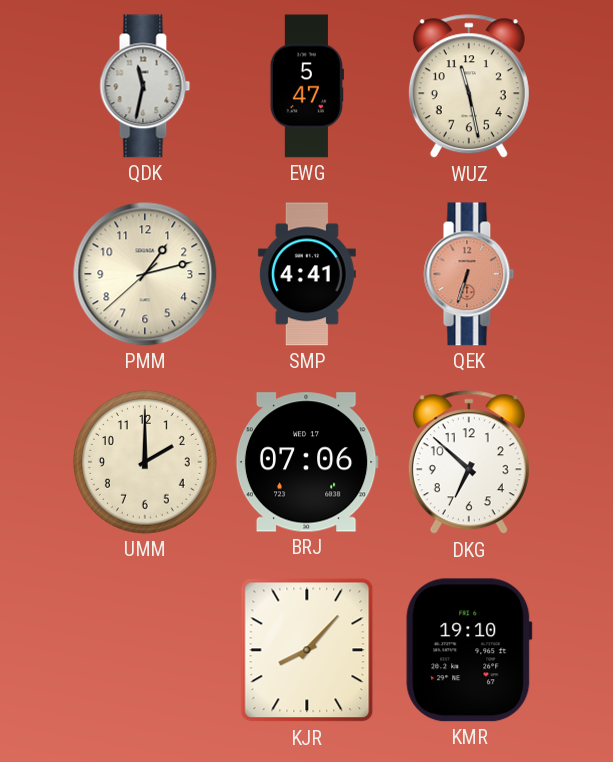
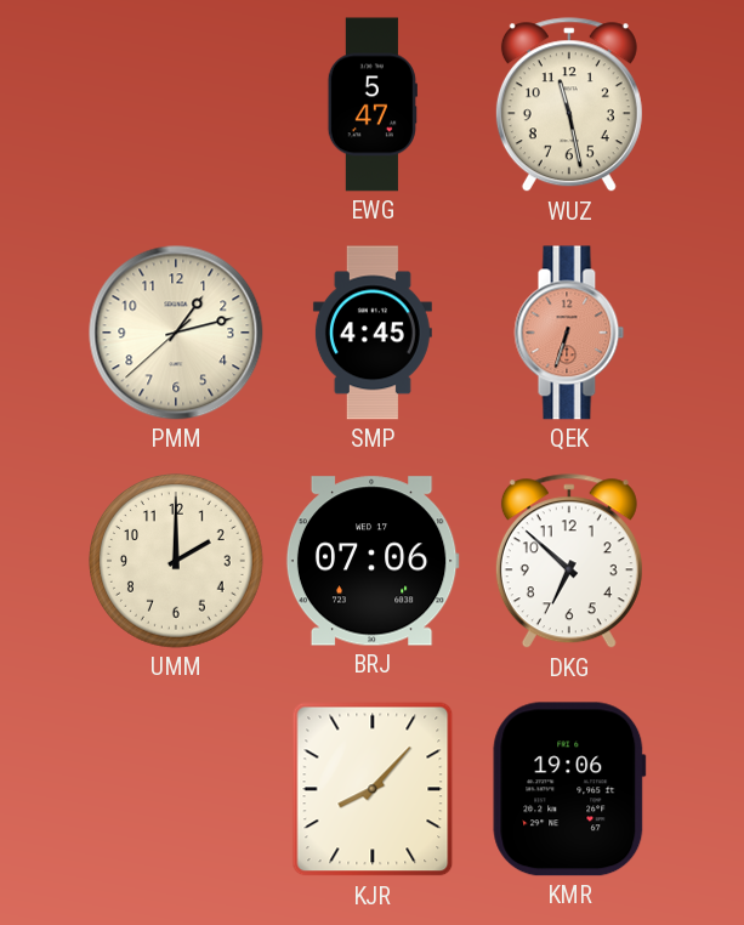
QDK: 11:32 -> none
SMP: 4:41 -> 4:45
KMR: 19:10 -> 19:06
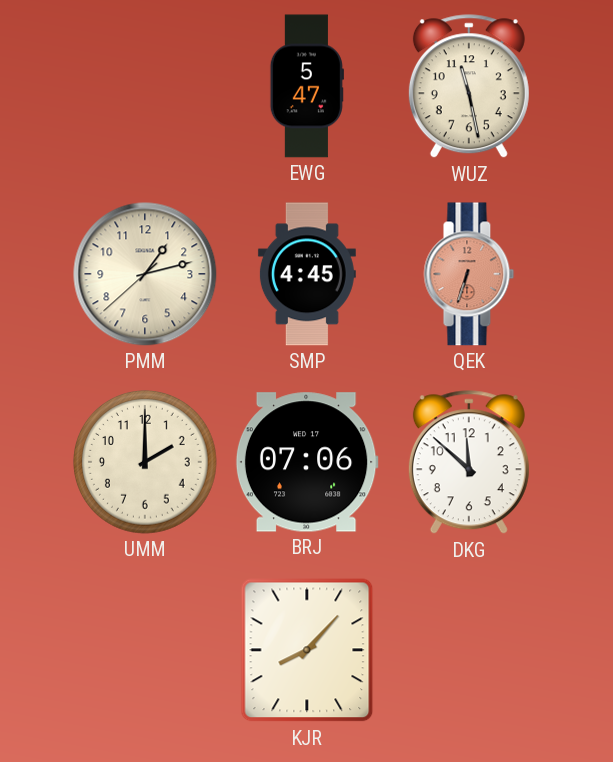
DKG: 6:52 -> 11:52
KMR: 19:06 -> none
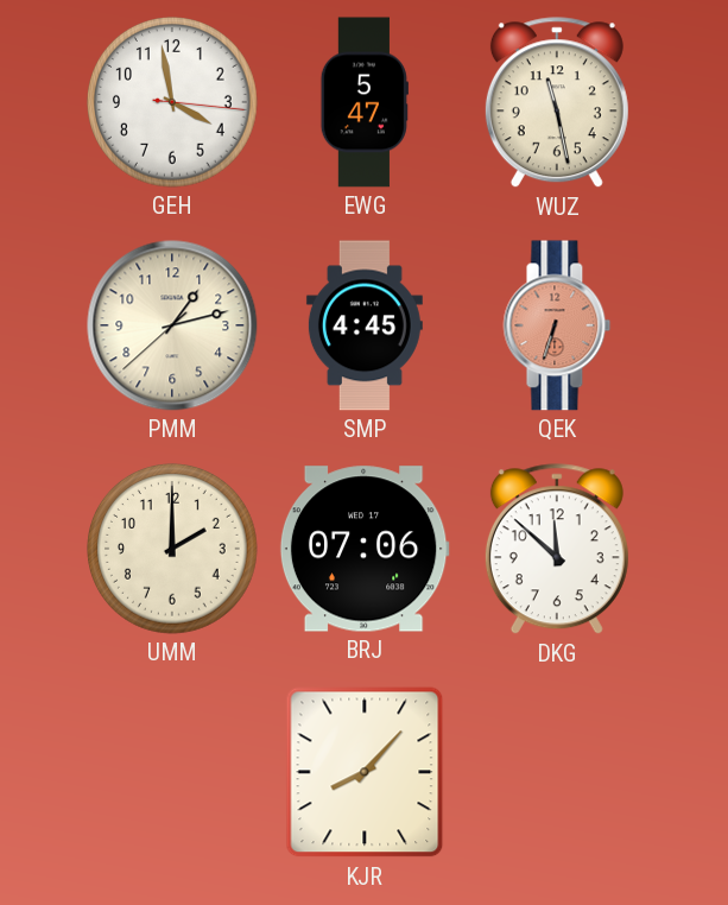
GEH: none -> 3:58
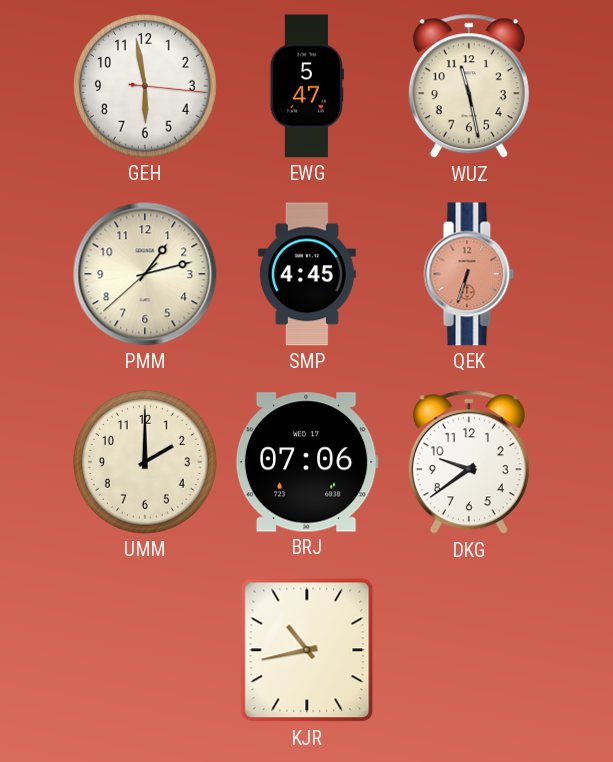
GEH: 3:58 -> 5:58
DKG: 11:52 -> 9:39
KJR: 8:07 -> 10:43
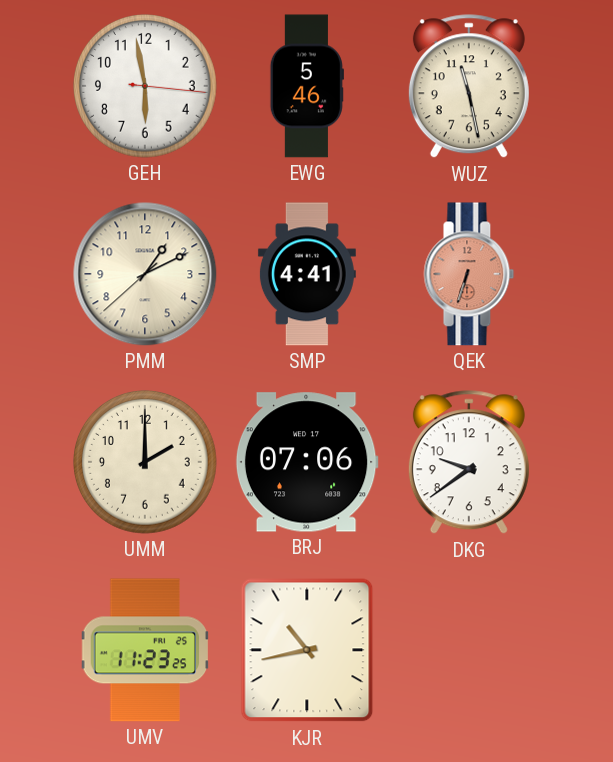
EWG: 5:47 -> 5:46
PMM: 1:12 -> 1:10
SMP: 4:45 -> 4:41
UMV: none -> 11:23
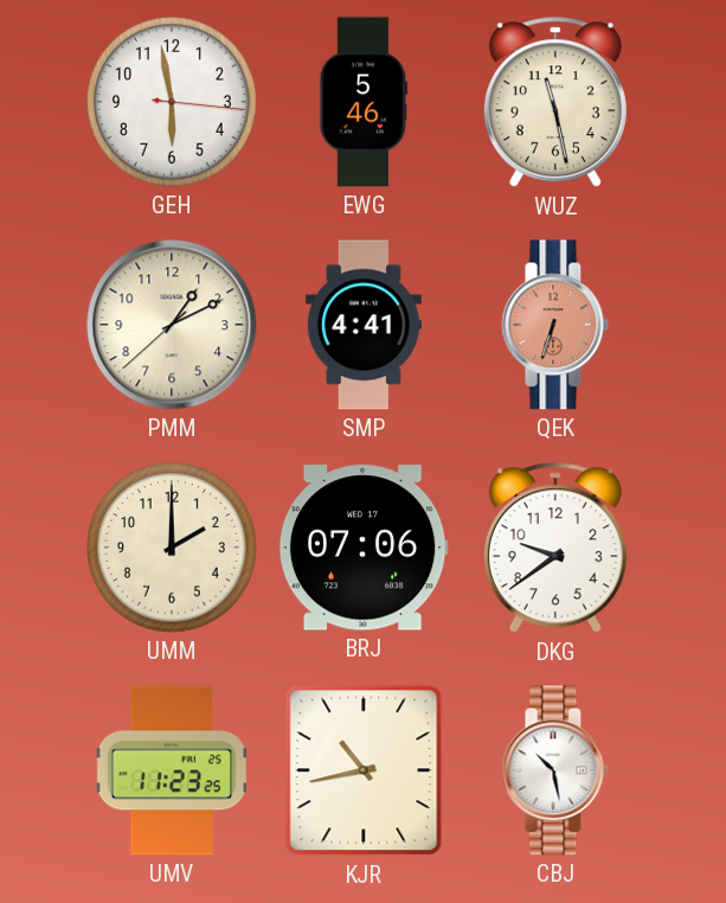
CBJ: none -> 10:28
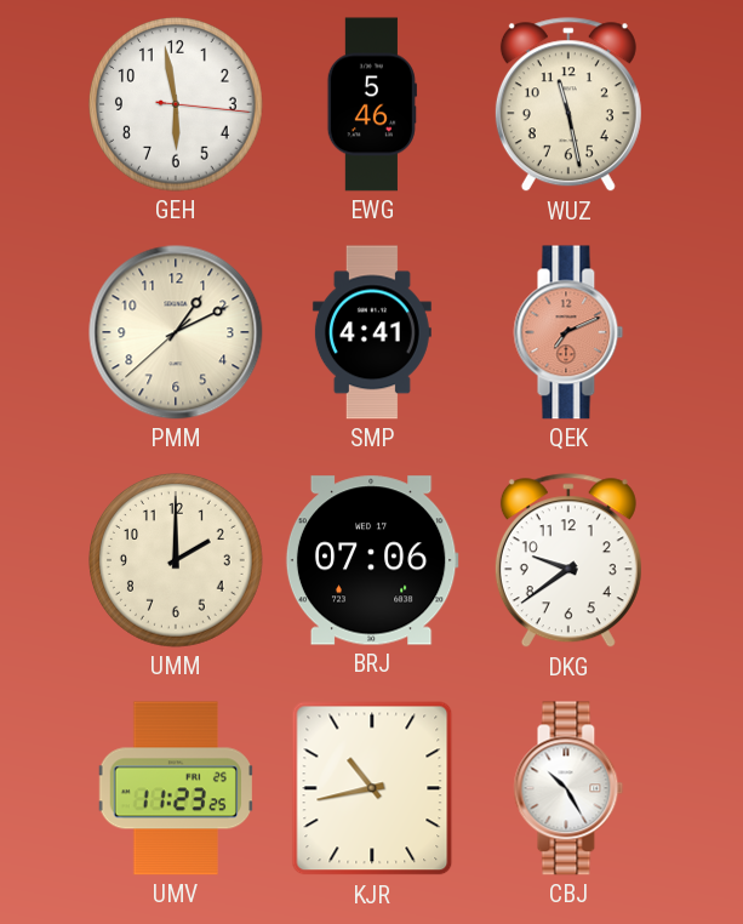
QEK: 6:33 -> 7:11
CBJ: 10:28 -> 10:25
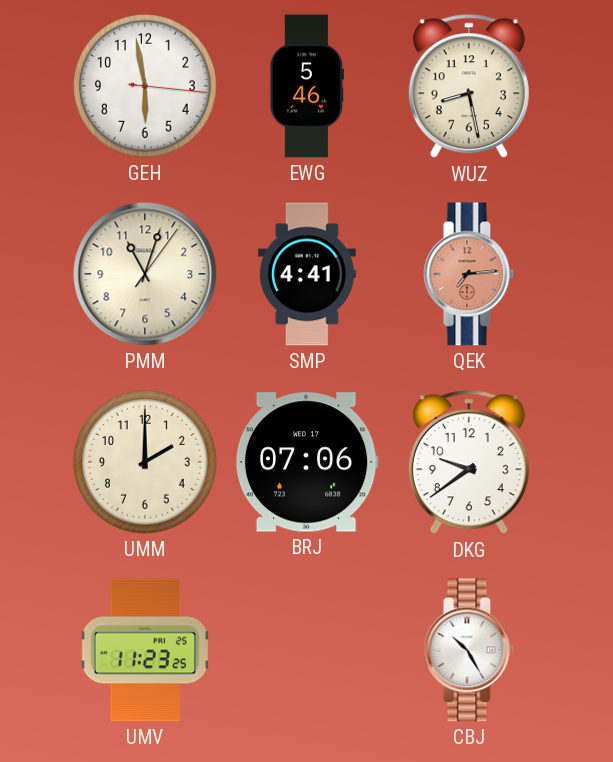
WUZ: 11:28 -> 8:28
PMM: 1:10 -> 11:03
QEK: 7:11 -> 7:14
KJR: 10:43 -> none
